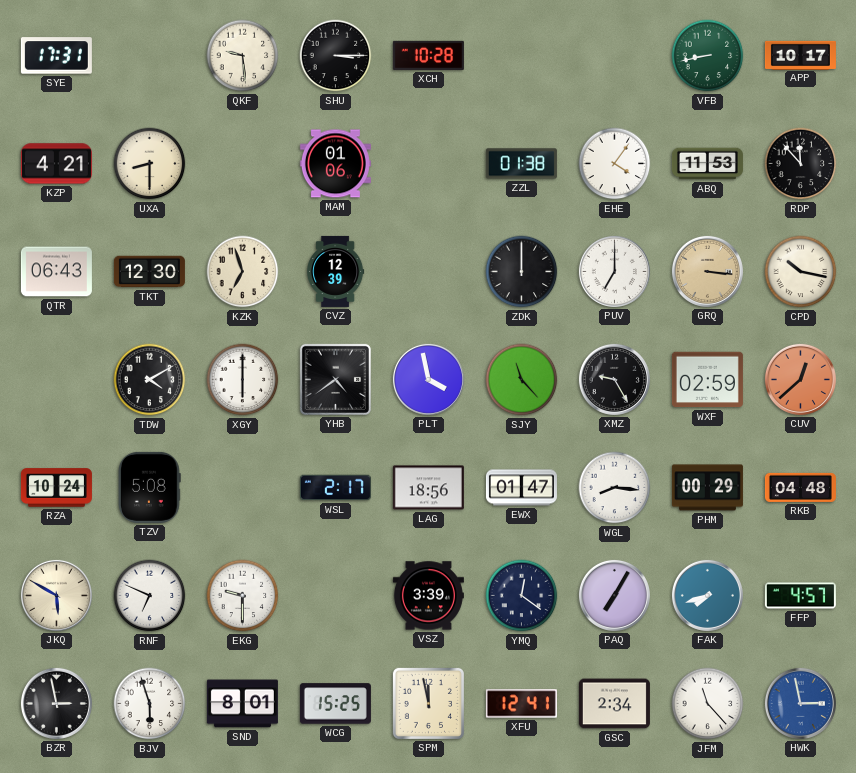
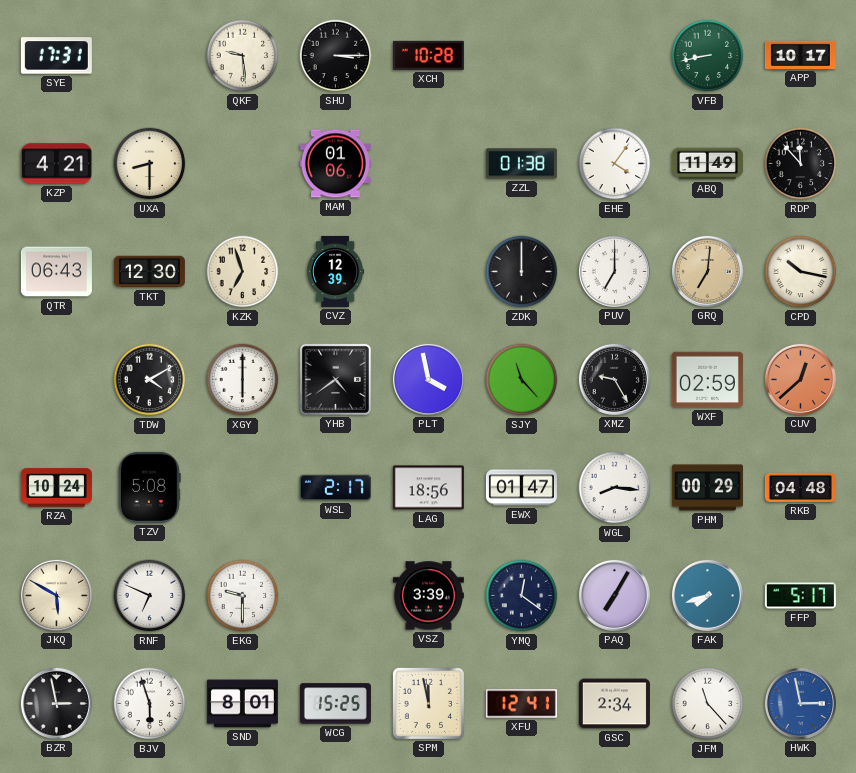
ABQ: 11:53 -> 11:49
GRQ: 3:16 -> 7:01
FFP: 4:57 -> 5:17
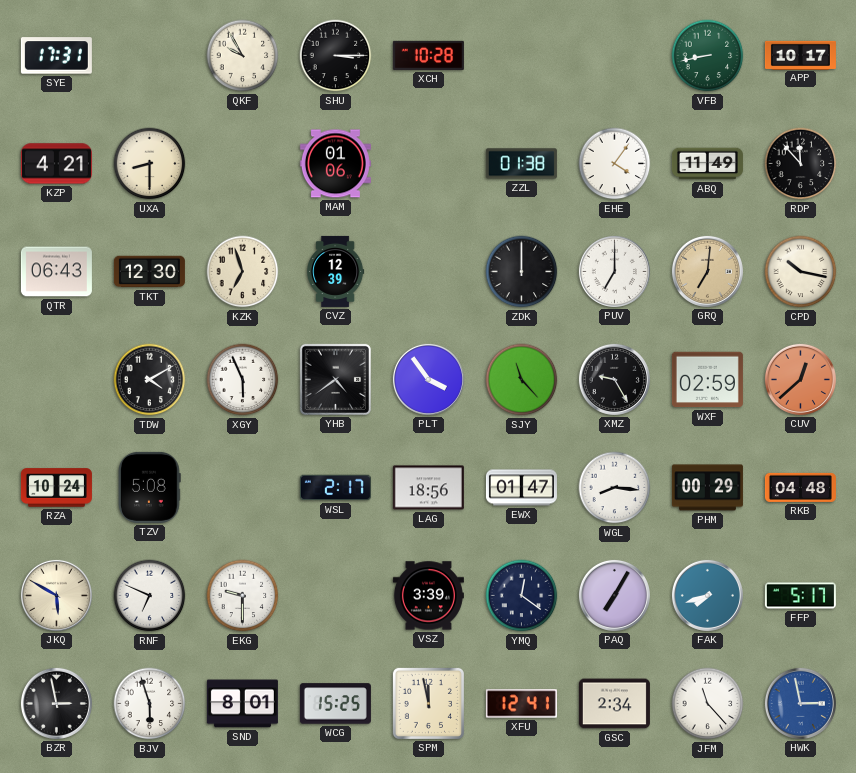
QKF: 9:29 -> 9:55
XGY: 6:00 -> 5:56
PLT: 3:58 -> 3:54
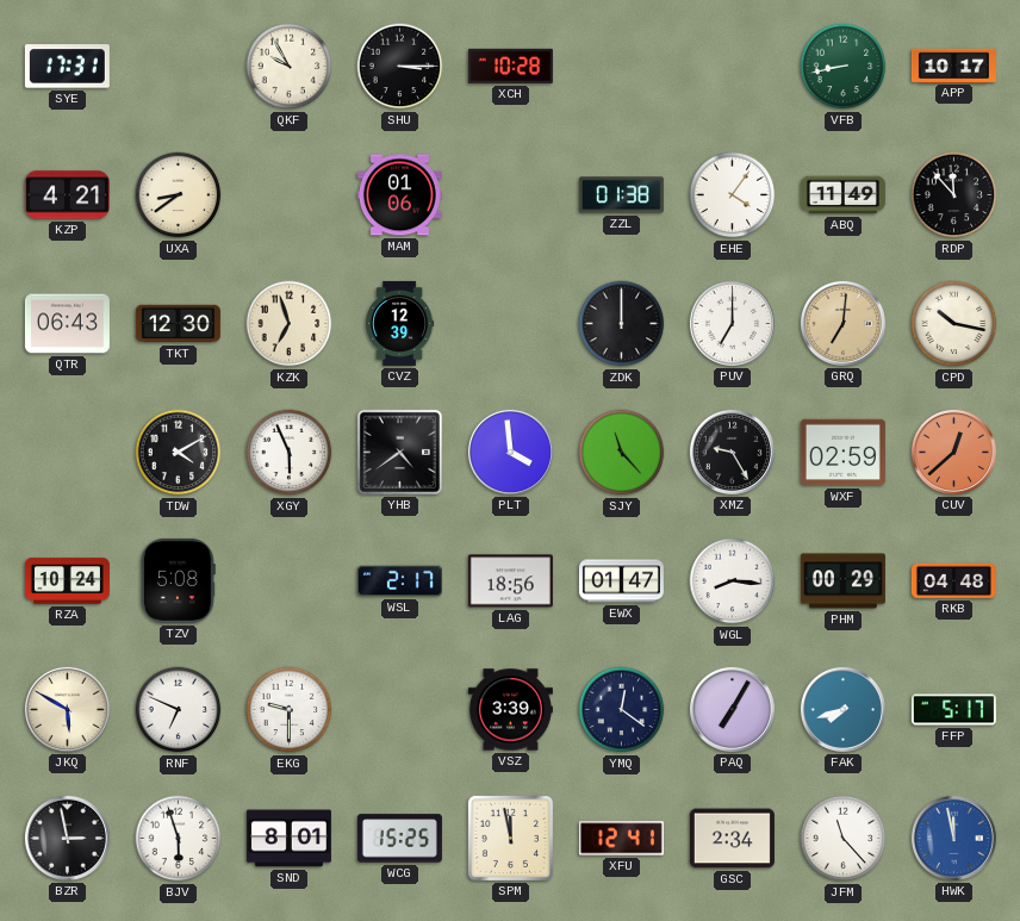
UXA: 8:30 -> 8:39
PLT: 3:54 -> 3:59
HWK: 2:58 -> 11:58
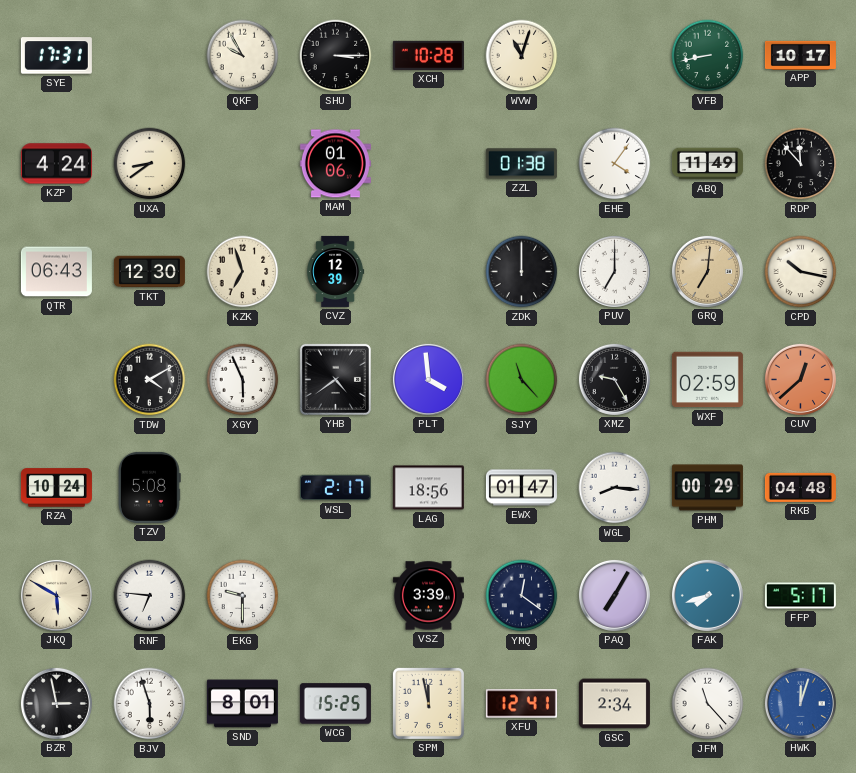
WVW: none -> 11:03
KZP: 4:21 -> 4:24
RNF: 6:49 -> 6:46
HWK: 11:58 -> 12:03
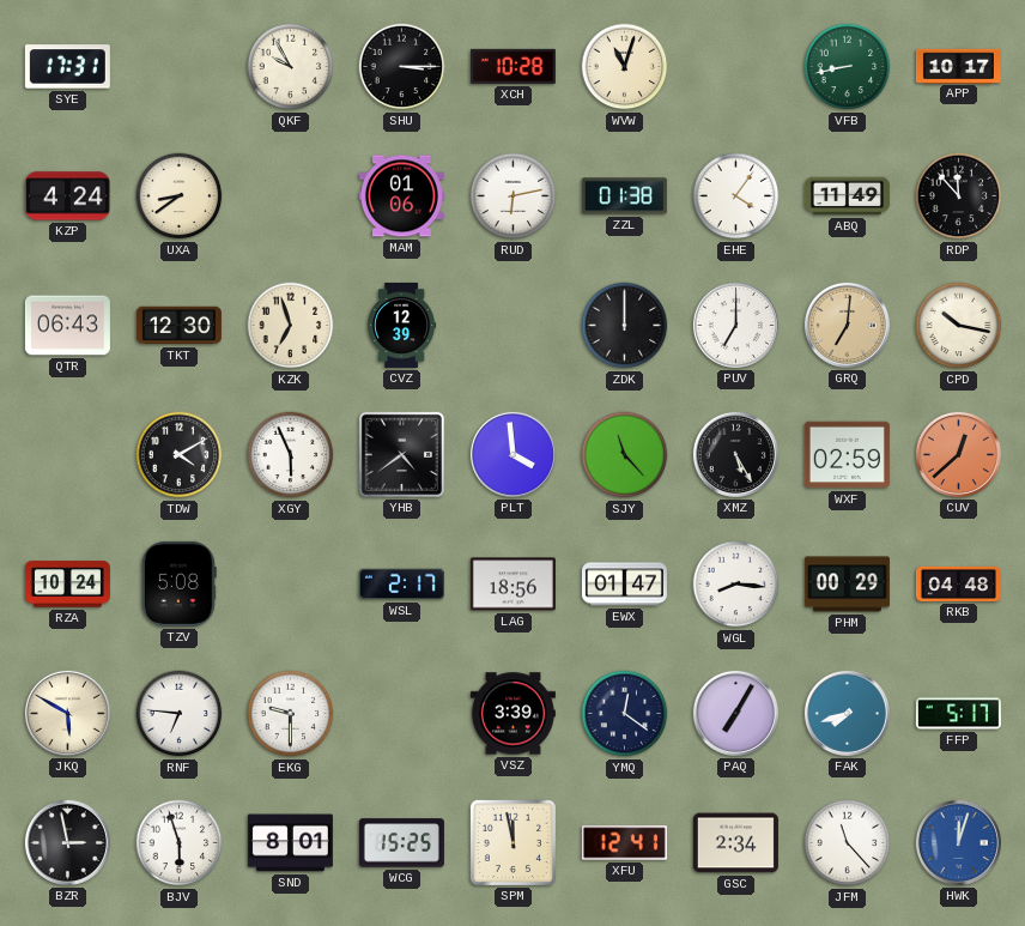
RUD: none -> 6:13
XMZ: 9:25 -> 5:25
